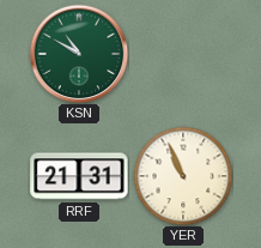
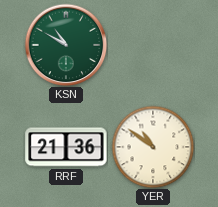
RRF: 21:31 -> 21:36
YER: 10:56 -> 10:51
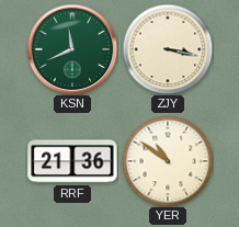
KSN: 10:50 -> 11:41
ZJY: none -> 3:17
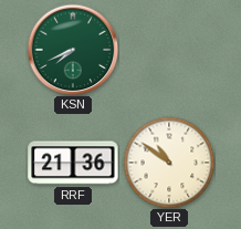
KSN: 11:41 -> 7:41
ZJY: 3:17 -> none
